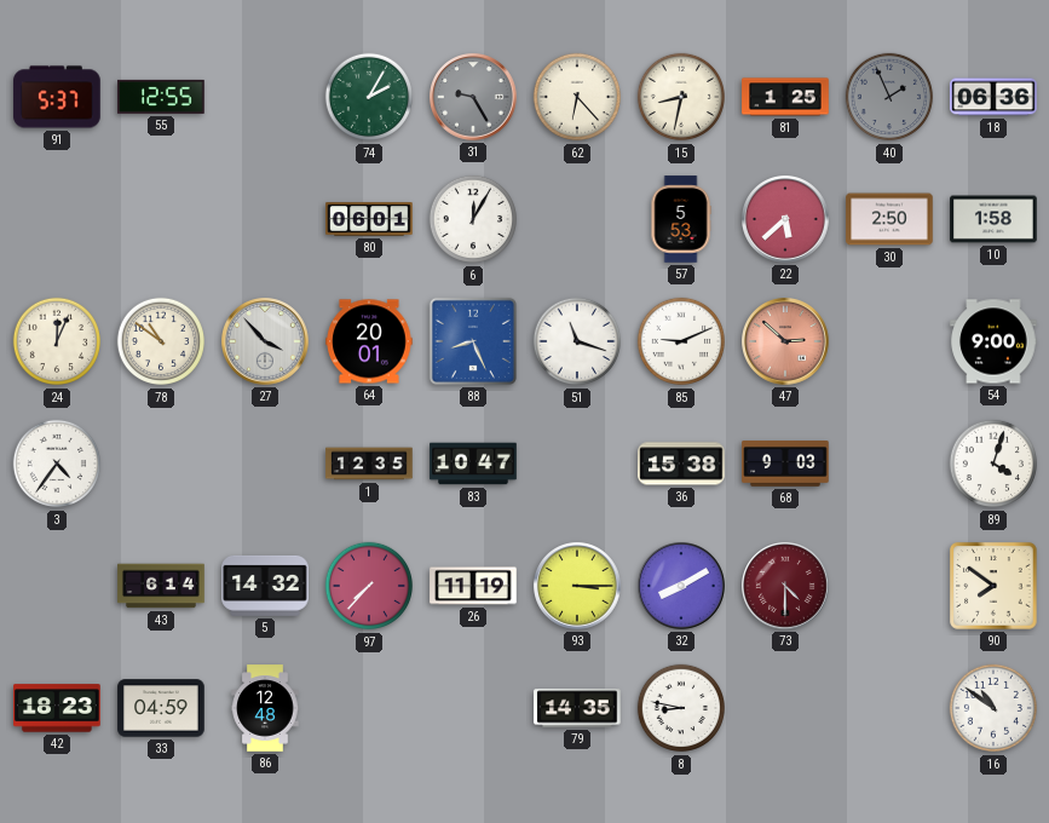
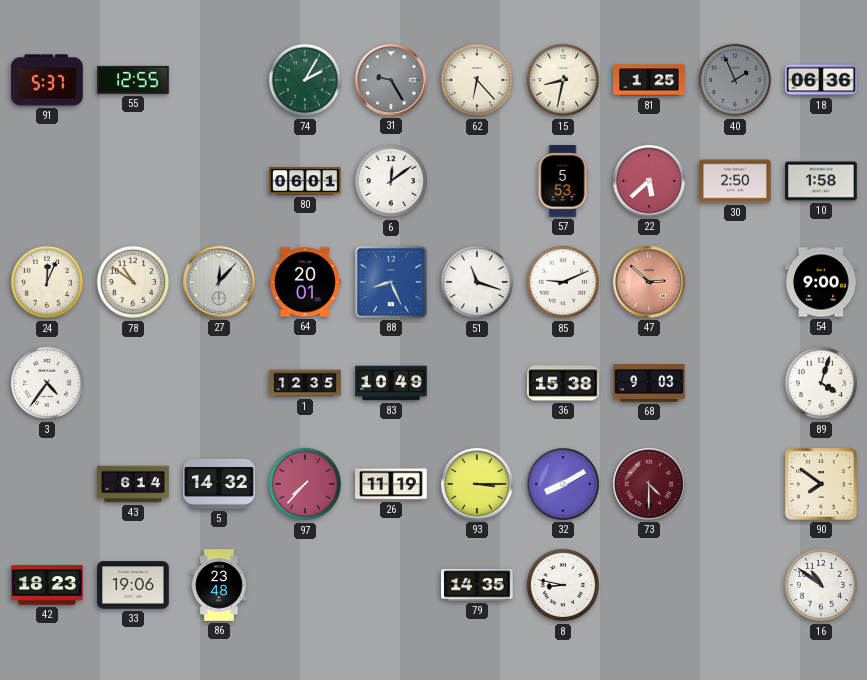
6: 12:05 -> 12:09
27: 3:53 -> 12:07
83: 10:47 -> 10:49
33: 04:59 -> 19:06
86: 12:48 -> 23:48
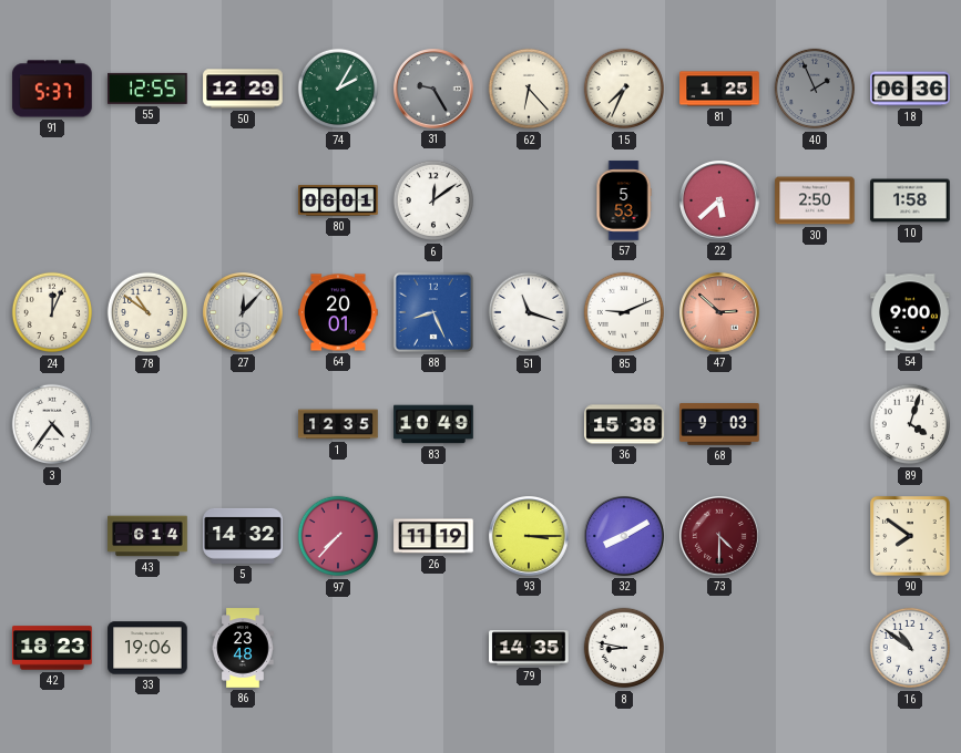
50: none -> 12:29
15: 8:32 -> 7:34
